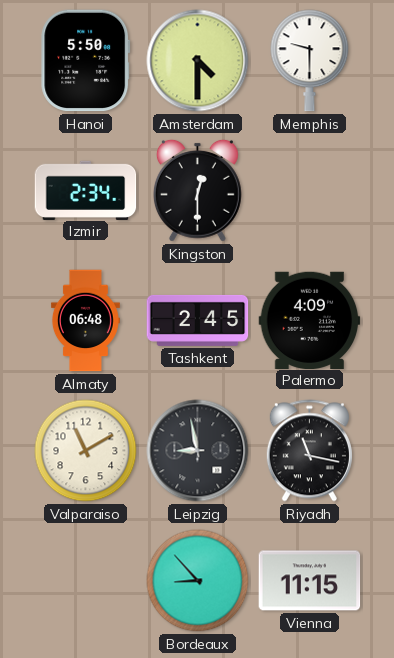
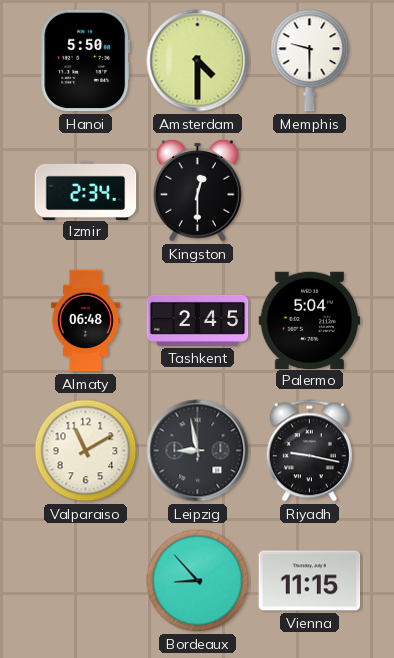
Palermo: 4:09 -> 5:04
Riyadh: 11:17 -> 9:17
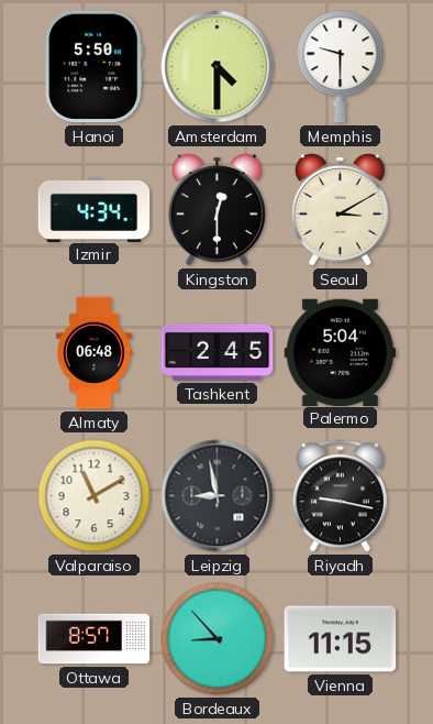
Izmir: 2:34 -> 4:34
Seoul: none -> 3:10
Ottawa: none -> 8:57
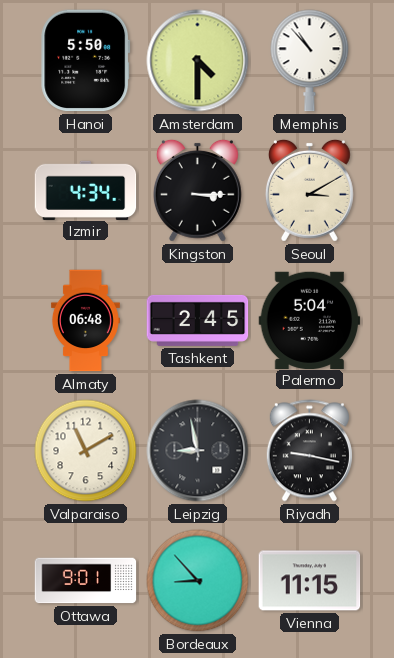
Memphis: 9:30 -> 10:53
Kingston: 12:30 -> 3:15
Ottawa: 8:57 -> 9:01
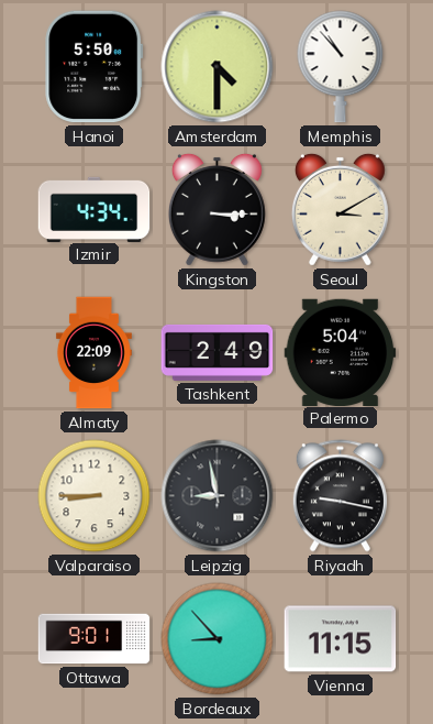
Almaty: 06:48 -> 22:09
Tashkent: 2:45 -> 2:49
Valparaiso: 11:10 -> 8:45
